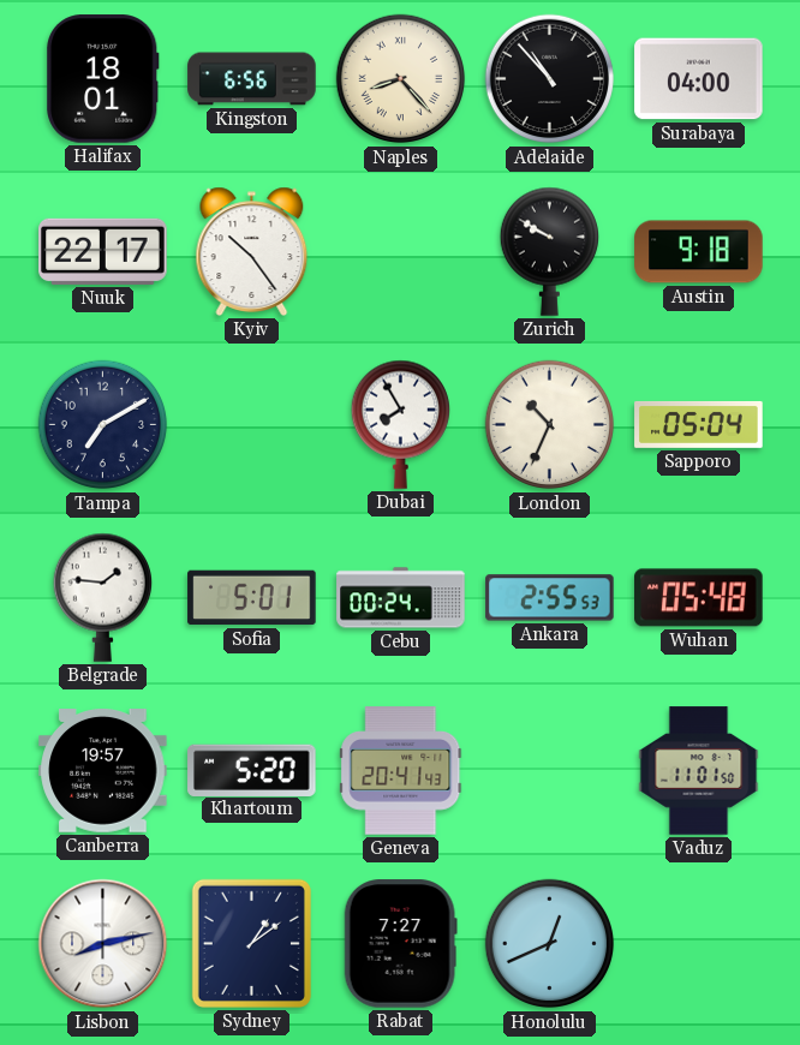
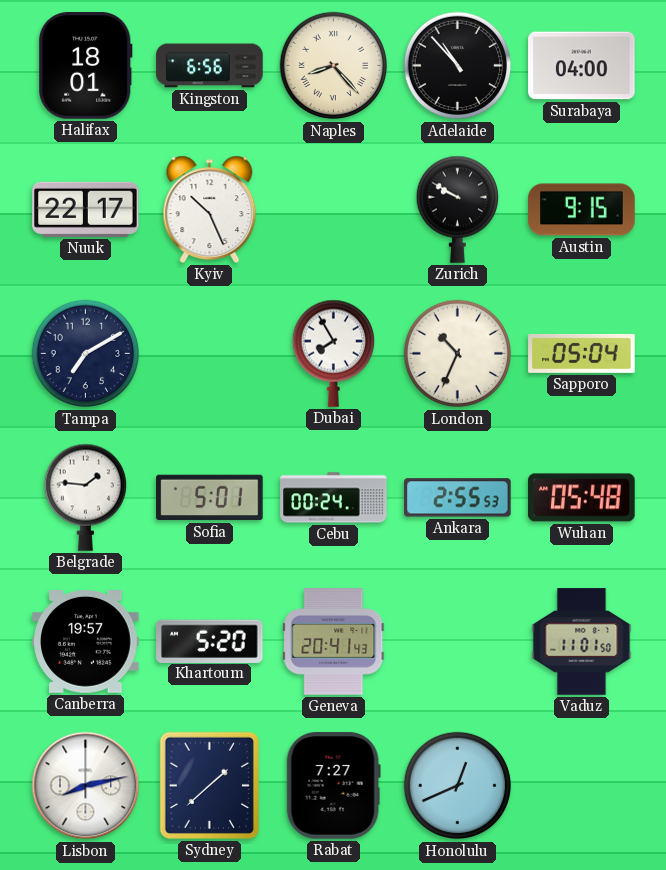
Kyiv: 10:24 -> 10:26
Austin: 9:18 -> 9:15
Sydney: 1:09 -> 1:38
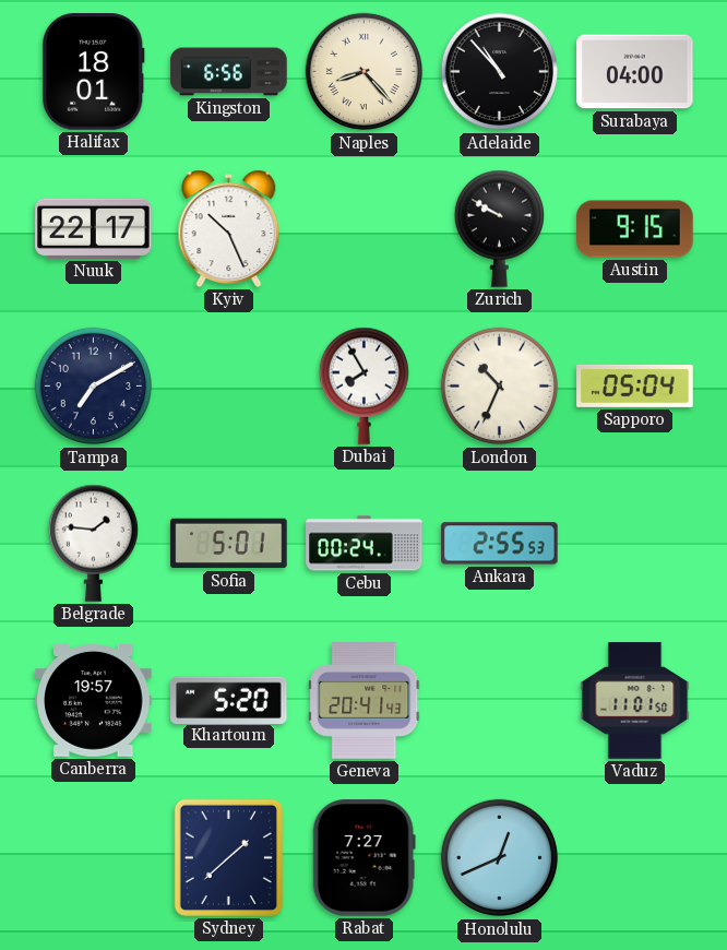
Wuhan: 05:48 -> none
Lisbon: 8:13 -> none
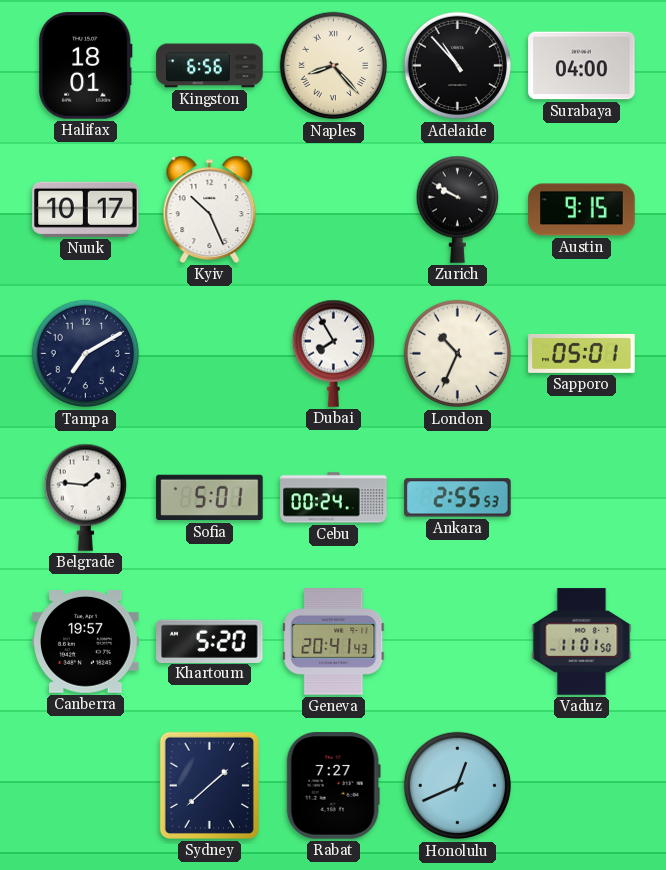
Nuuk: 22:17 -> 10:17
Sapporo: 05:04 -> 05:01
